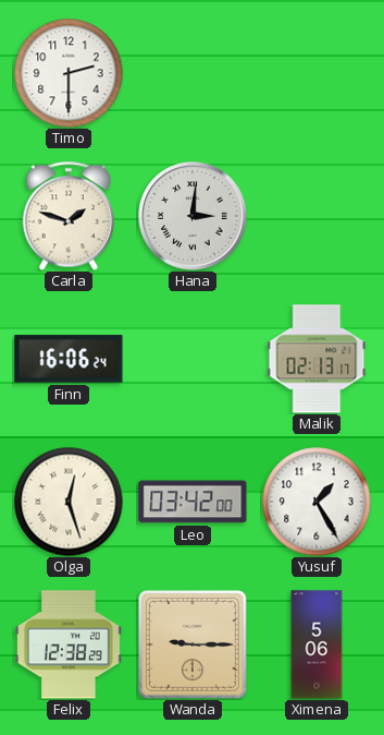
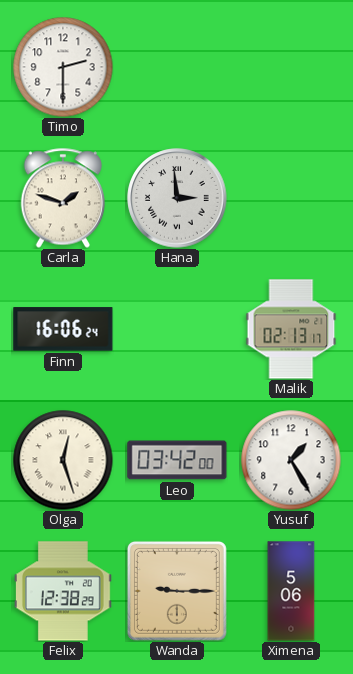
Hana: 3:01 -> 2:59
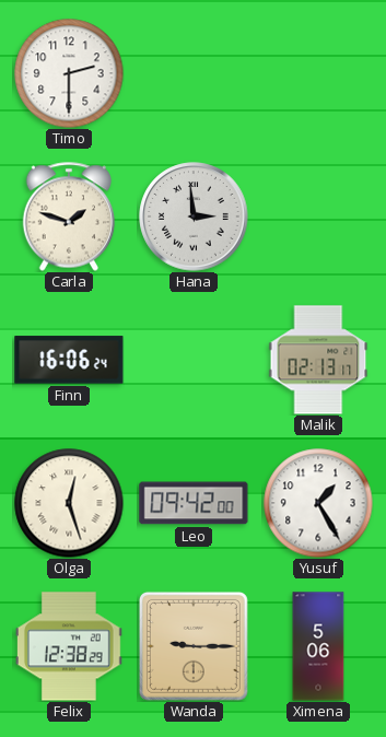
Leo: 03:42 -> 09:42
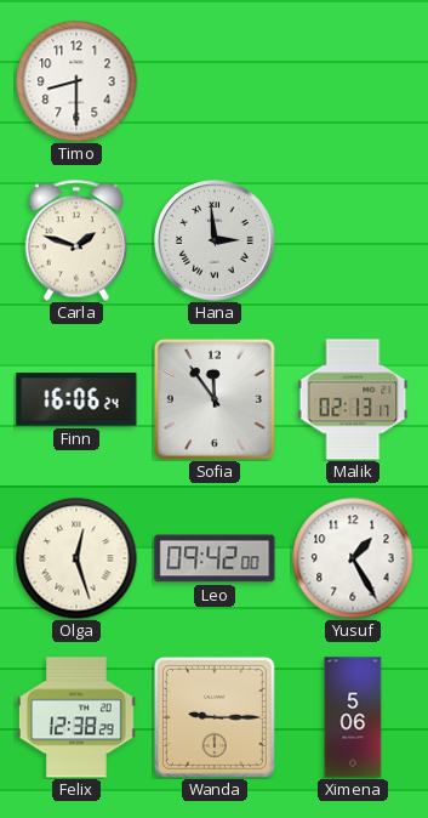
Timo: 2:30 -> 8:30
Sofia: none -> 11:54
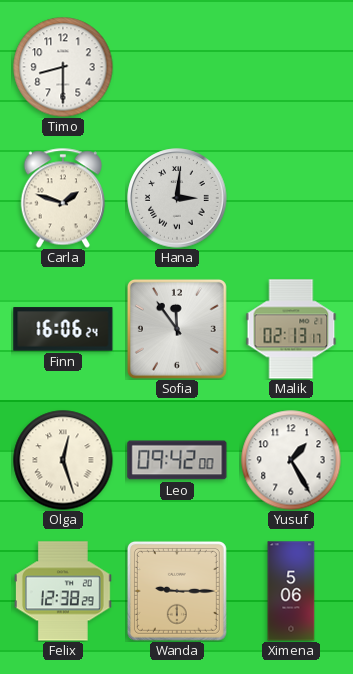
Hana: 2:59 -> 3:01
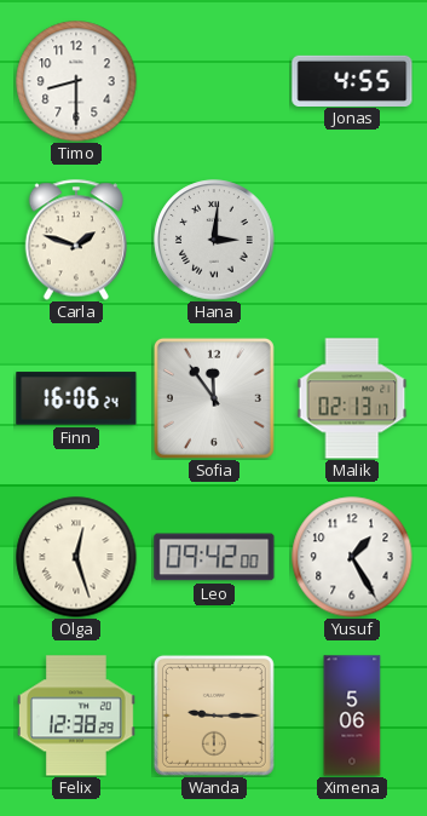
Jonas: none -> 4:55
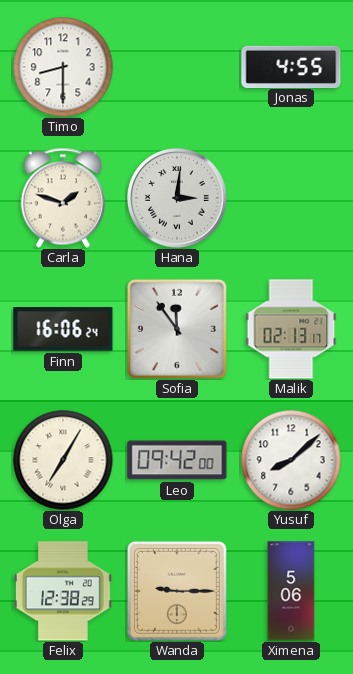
Olga: 12:27 -> 7:05
Yusuf: 1:25 -> 8:08
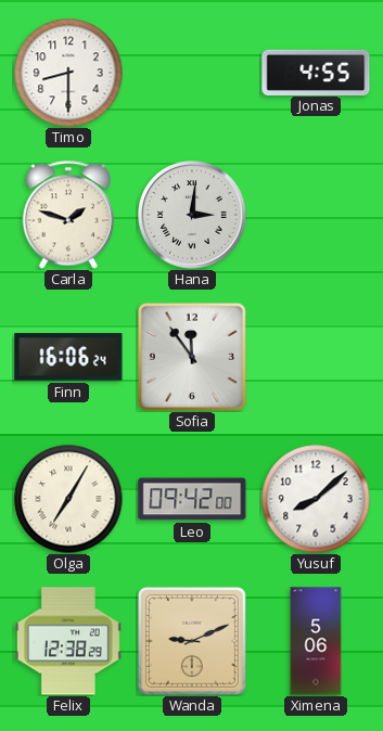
Malik: 02:13 -> none
Wanda: 9:15 -> 9:11
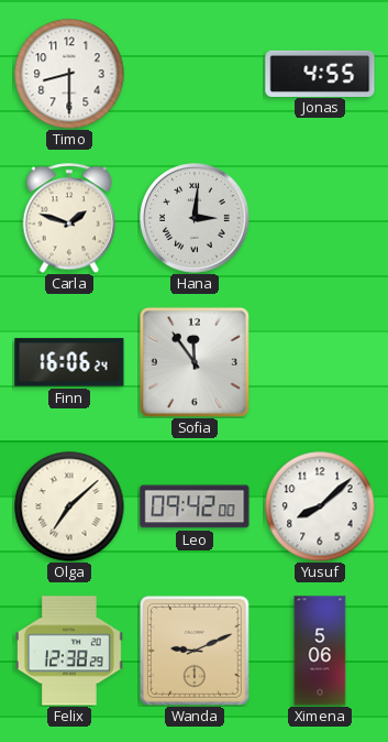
Olga: 7:05 -> 7:08
